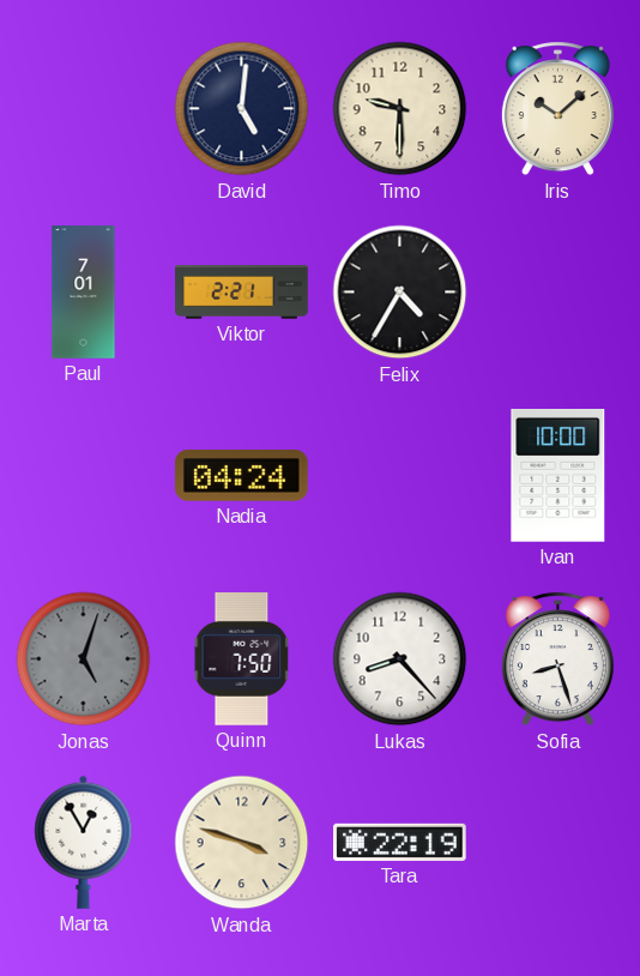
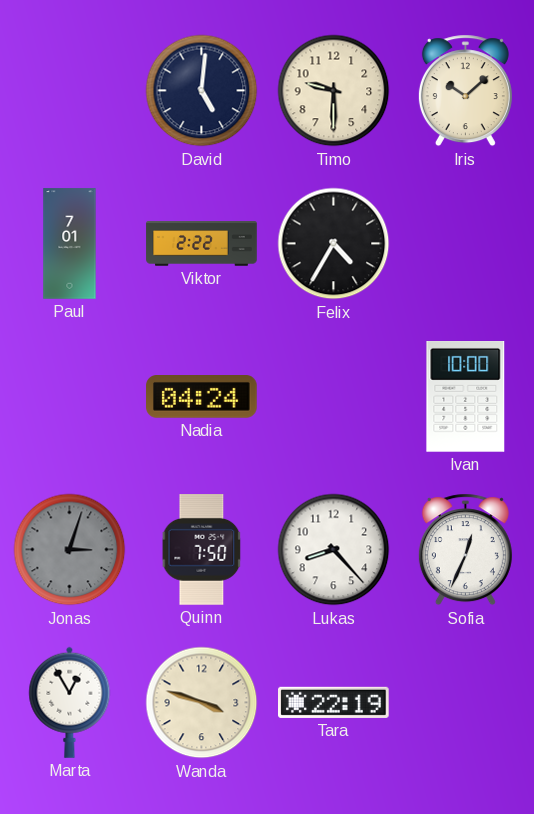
Viktor: 2:21 -> 2:22
Jonas: 5:03 -> 3:03
Sofia: 8:27 -> 12:34
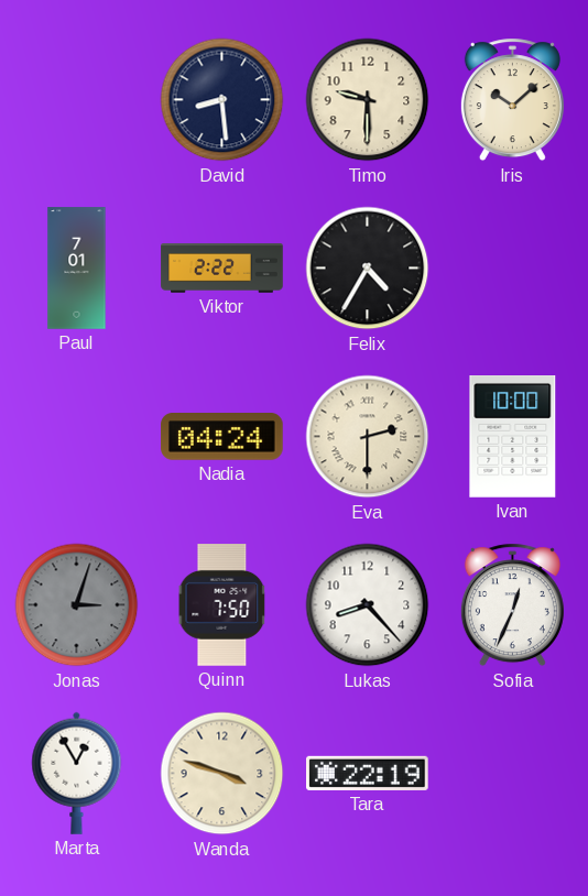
David: 5:01 -> 8:29
Eva: none -> 2:30
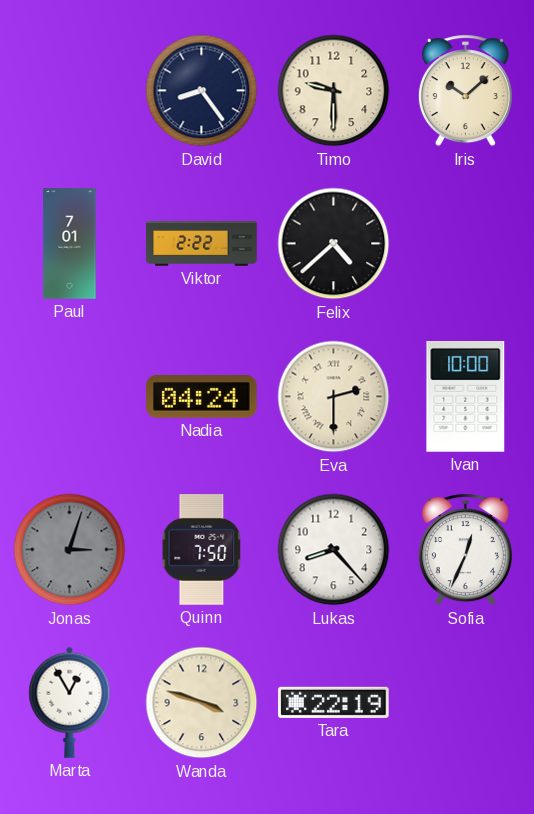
David: 8:29 -> 8:24
Felix: 4:35 -> 4:38
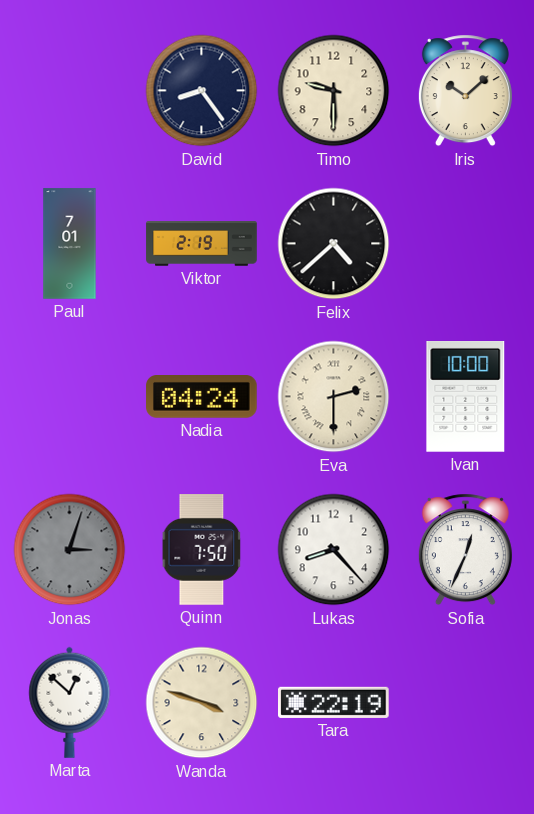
Viktor: 2:22 -> 2:19
Marta: 12:55 -> 12:52
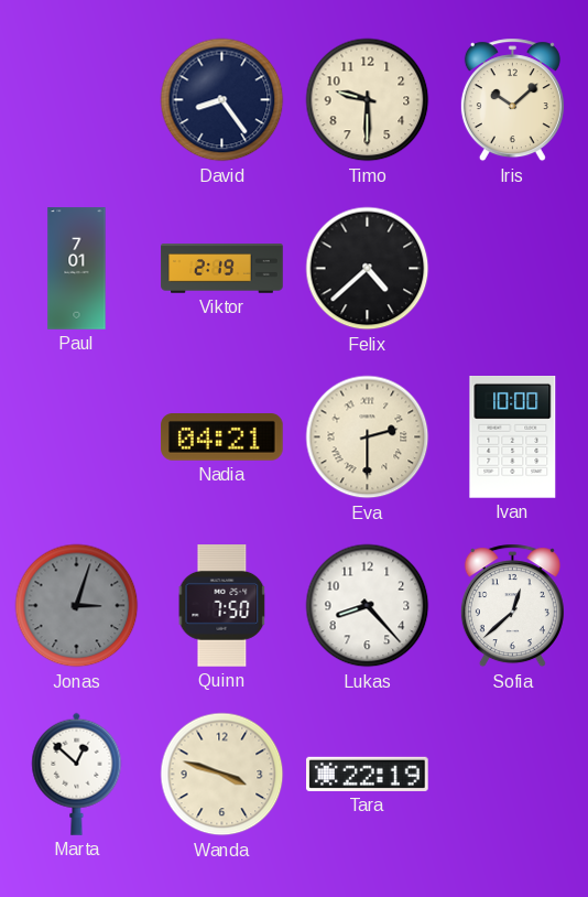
Nadia: 04:24 -> 04:21
Sofia: 12:34 -> 12:38
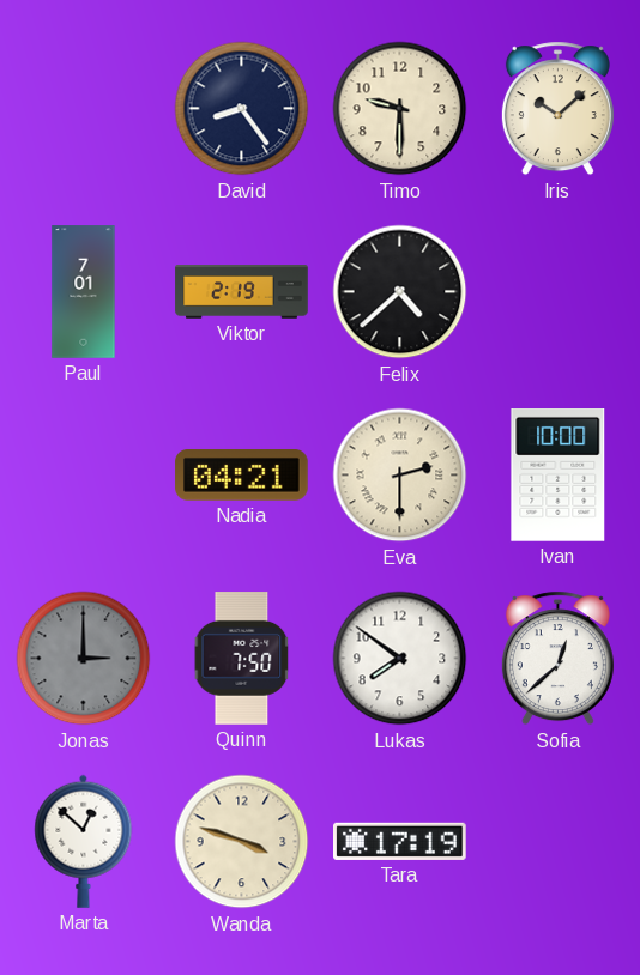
Jonas: 3:03 -> 3:00
Lukas: 8:23 -> 7:51
Tara: 22:19 -> 17:19
